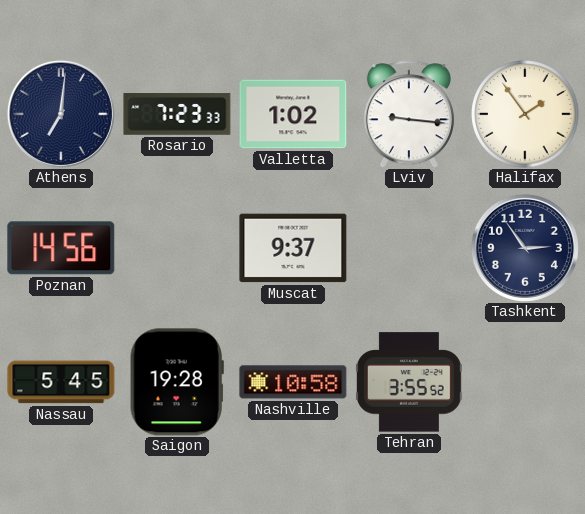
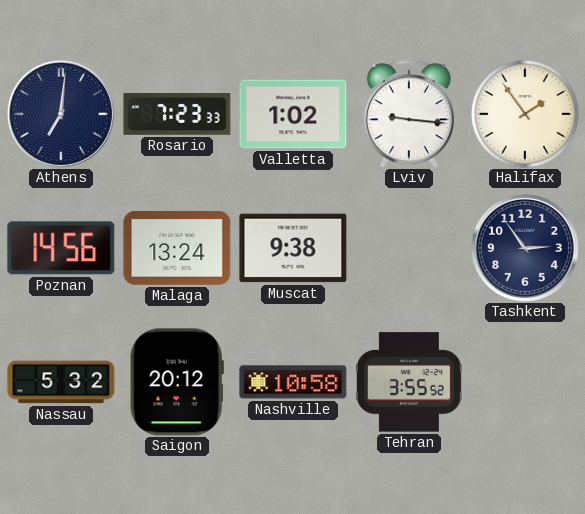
Malaga: none -> 13:24
Muscat: 9:37 -> 9:38
Nassau: 5:45 -> 5:32
Saigon: 19:28 -> 20:12
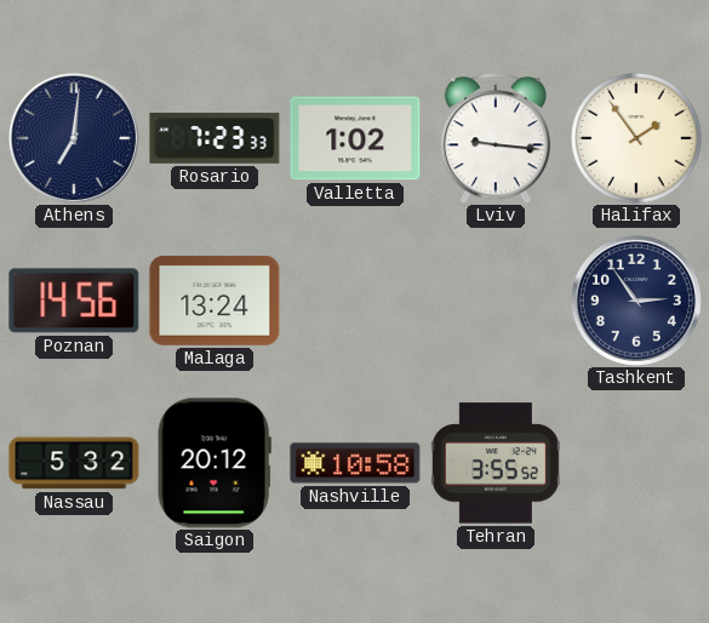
Muscat: 9:38 -> none
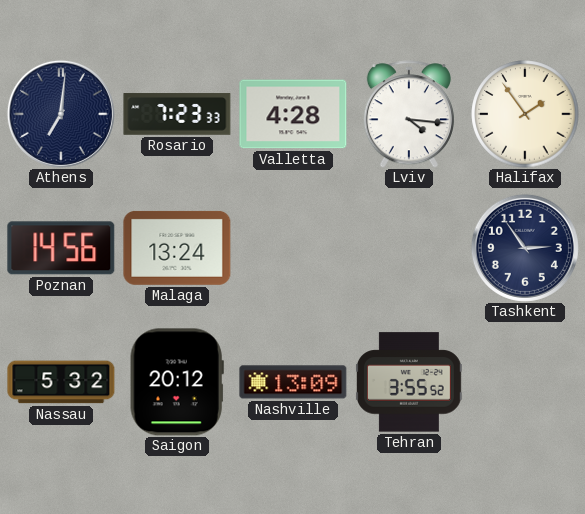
Valletta: 1:02 -> 4:28
Lviv: 9:16 -> 4:16
Nashville: 10:58 -> 13:09
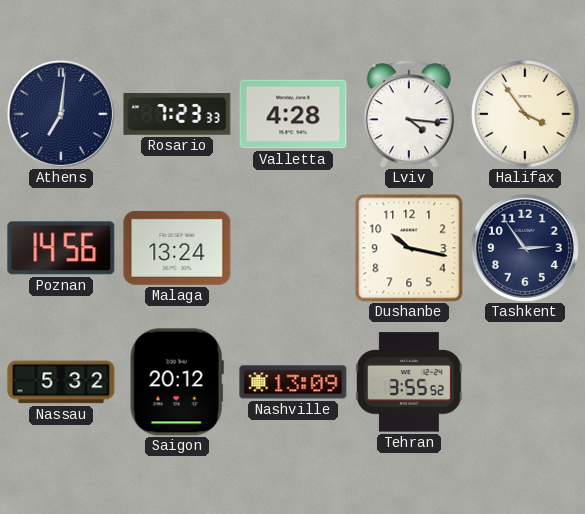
Halifax: 1:54 -> 3:54
Dushanbe: none -> 10:17
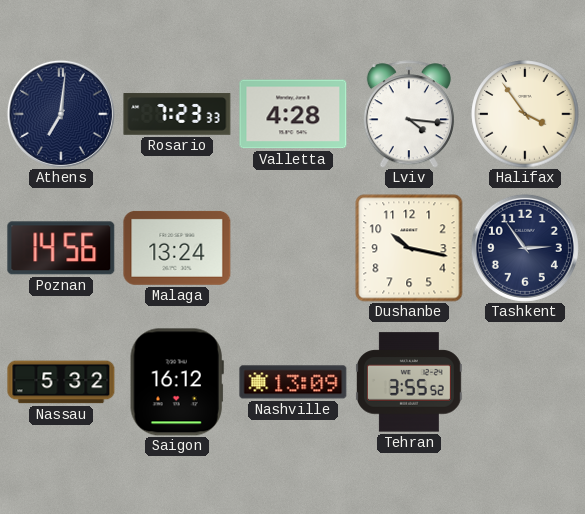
Saigon: 20:12 -> 16:12
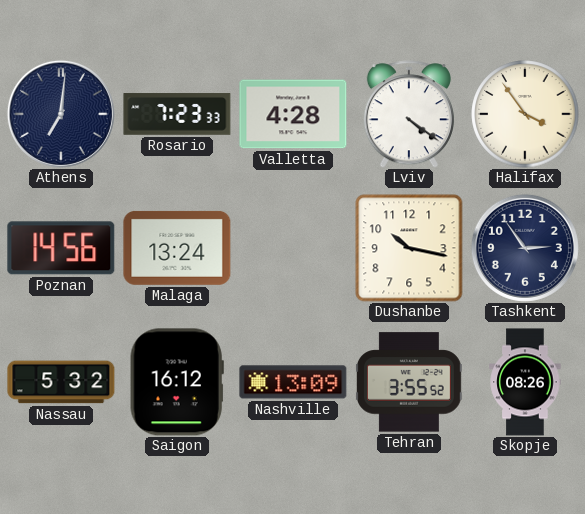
Lviv: 4:16 -> 4:21
Skopje: none -> 08:26
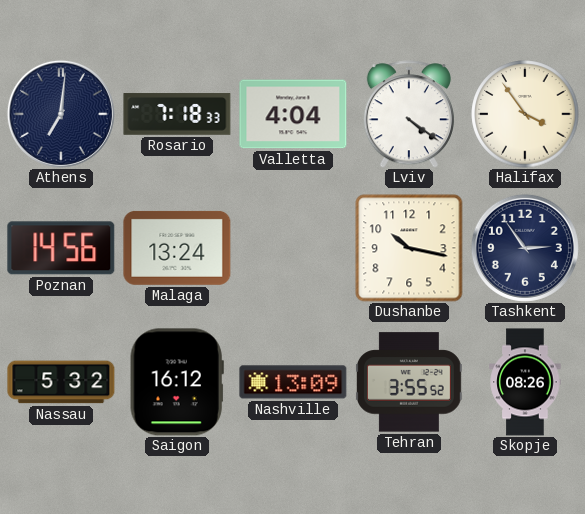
Rosario: 7:23 -> 7:18
Valletta: 4:28 -> 4:04
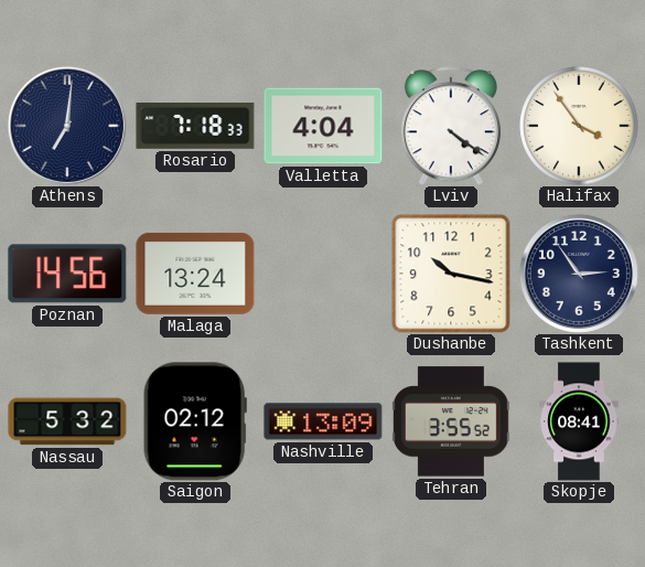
Saigon: 16:12 -> 02:12
Skopje: 08:26 -> 08:41
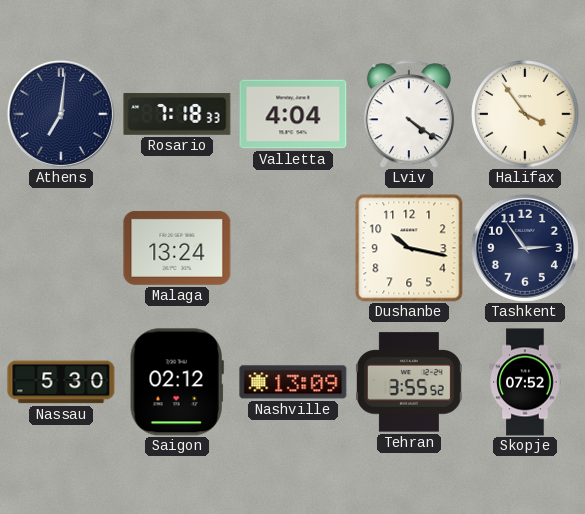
Poznan: 14:56 -> none
Nassau: 5:32 -> 5:30
Skopje: 08:41 -> 07:52
